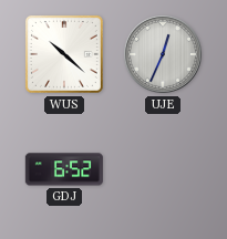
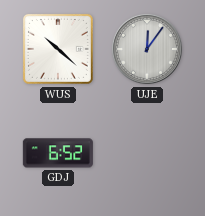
UJE: 12:34 -> 12:06
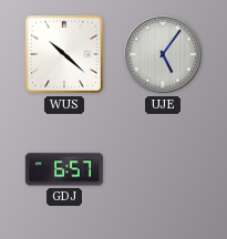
UJE: 12:06 -> 5:06
GDJ: 6:52 -> 6:57
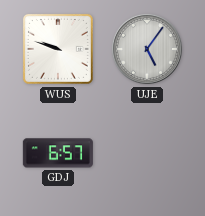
WUS: 10:22 -> 9:48
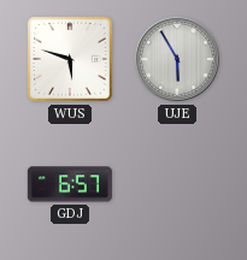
WUS: 9:48 -> 5:48
UJE: 5:06 -> 5:55
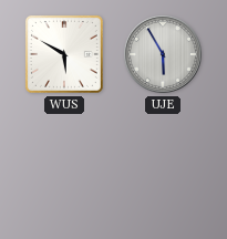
WUS: 5:48 -> 5:50
GDJ: 6:57 -> none
